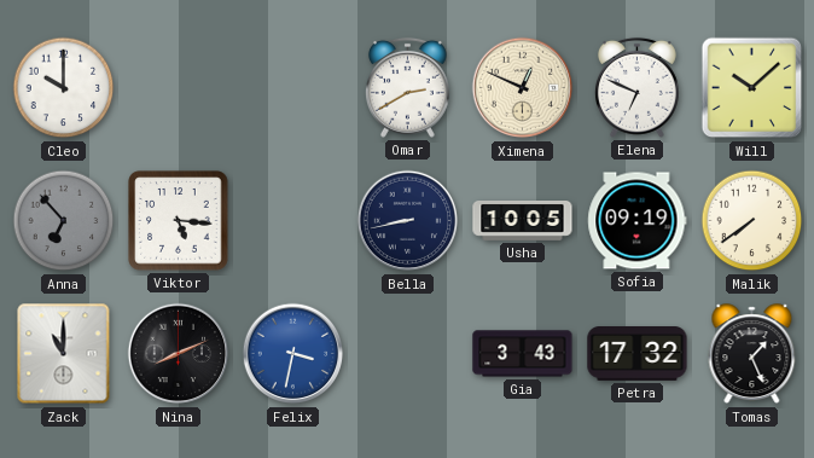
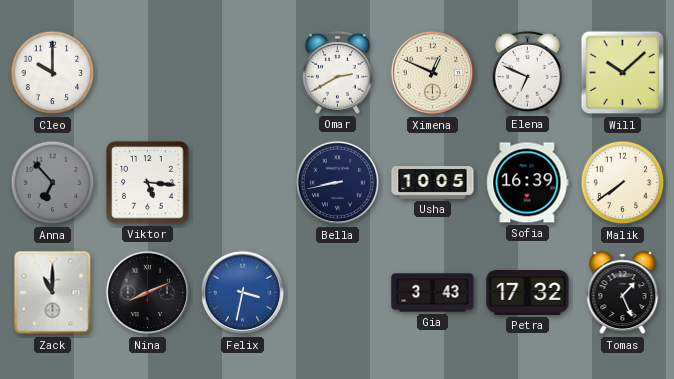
Sofia: 09:19 -> 16:39
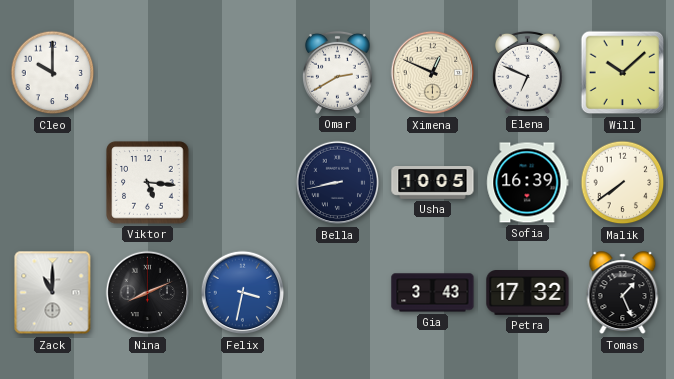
Anna: 6:53 -> none
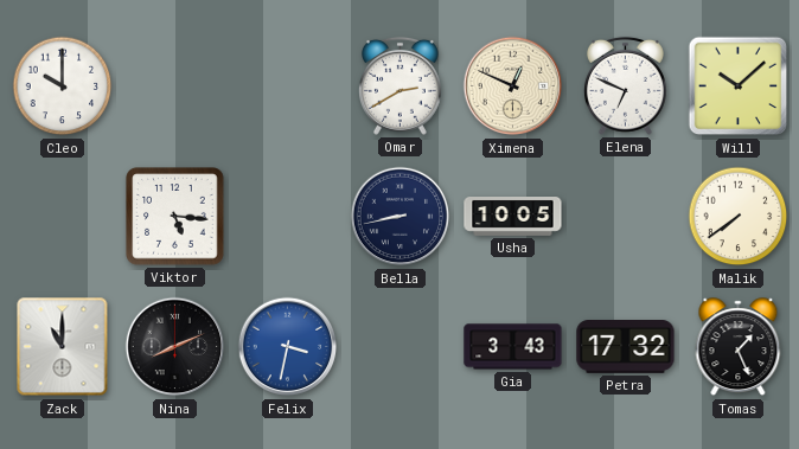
Sofia: 16:39 -> none
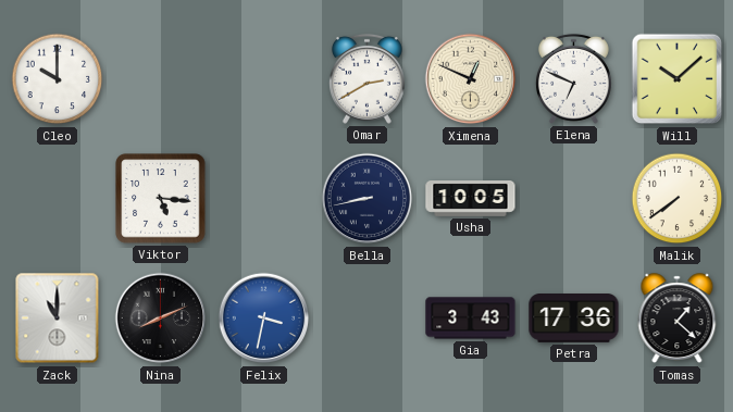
Petra: 17:32 -> 17:36
Tomas: 1:26 -> 1:22
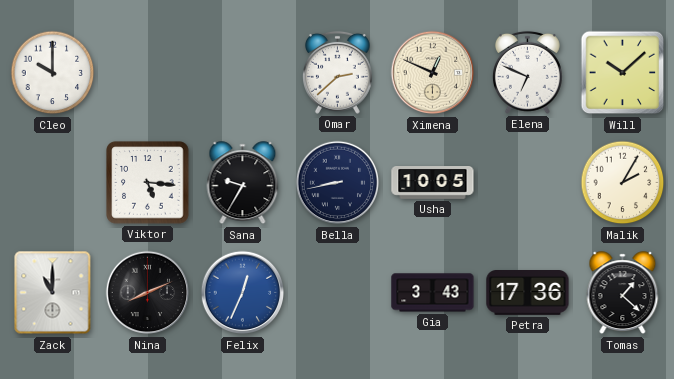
Omar: 2:40 -> 2:38
Sana: none -> 9:35
Malik: 7:39 -> 2:05
Felix: 3:32 -> 12:34
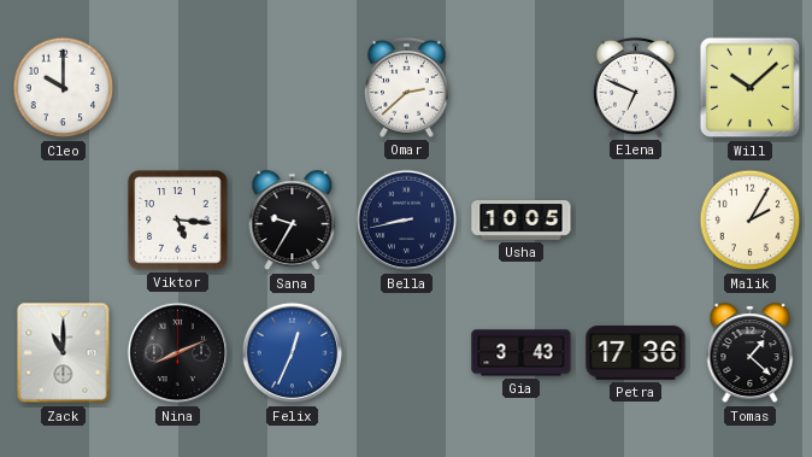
Ximena: 12:49 -> none
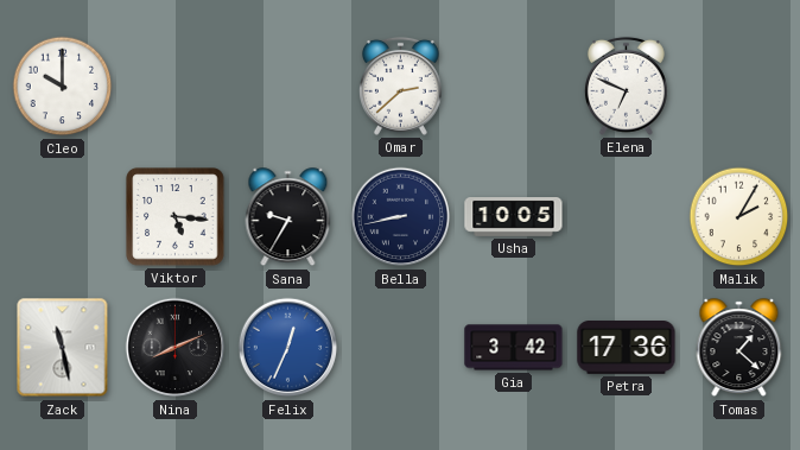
Will: 10:08 -> none
Zack: 11:00 -> 11:28
Gia: 3:43 -> 3:42
